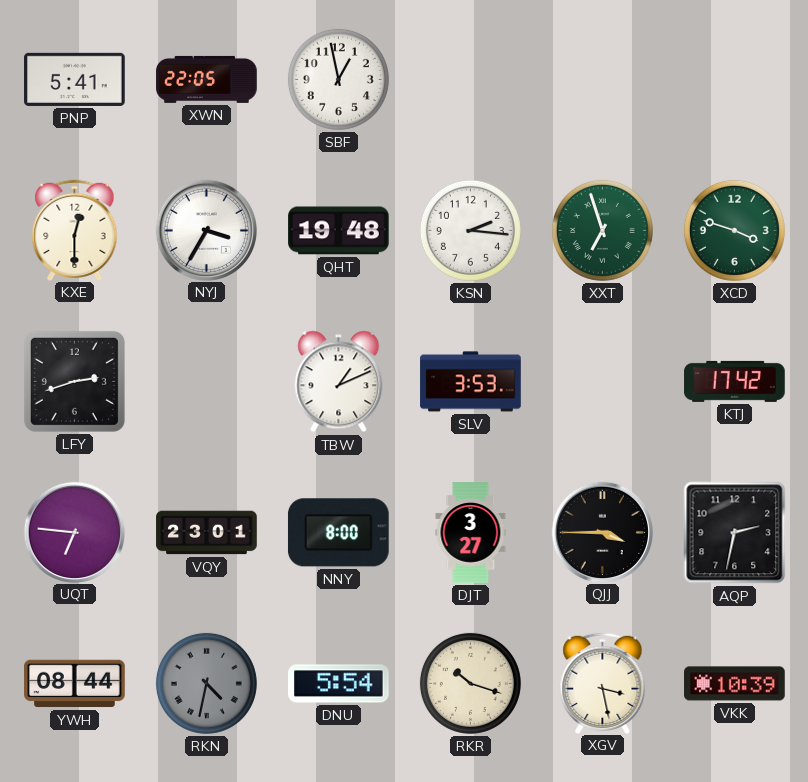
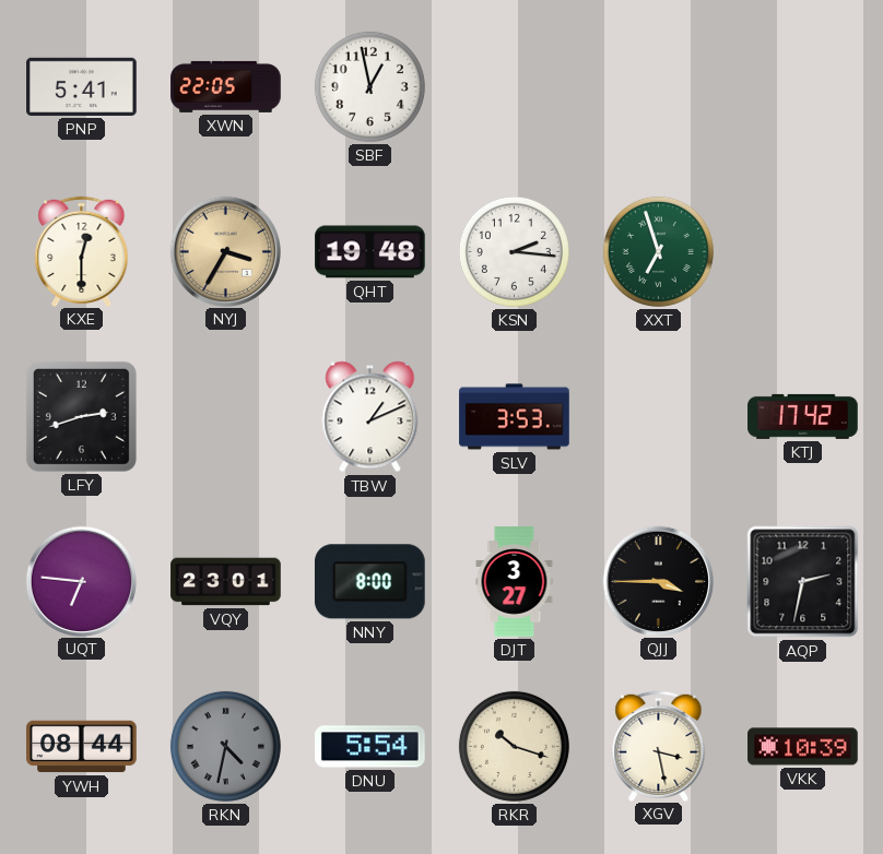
NYJ dial: white -> champagne
XCD: 3:48 -> none
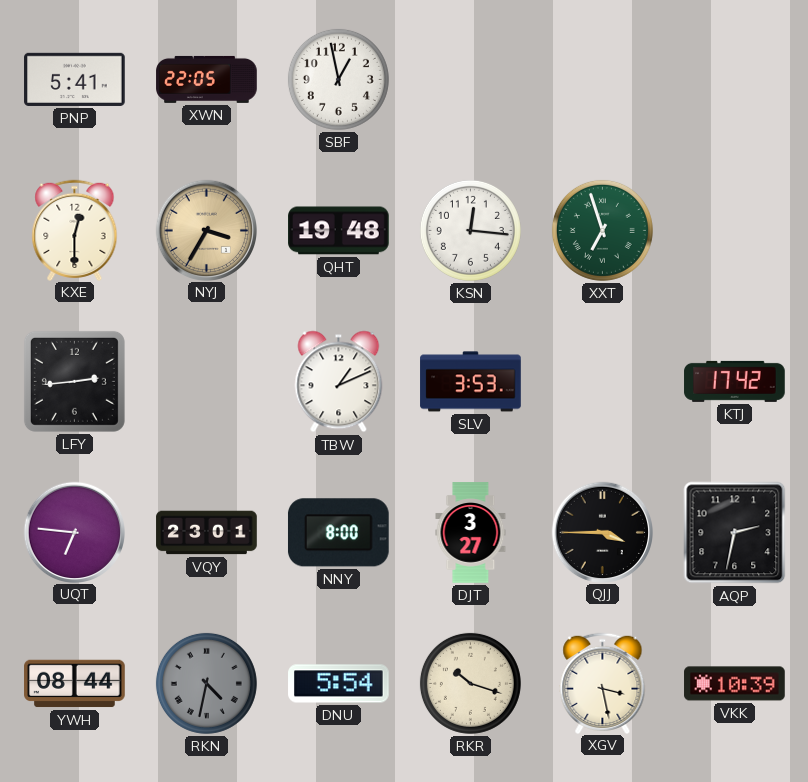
KSN: 2:16 -> 12:16
LFY: 2:42 -> 2:44
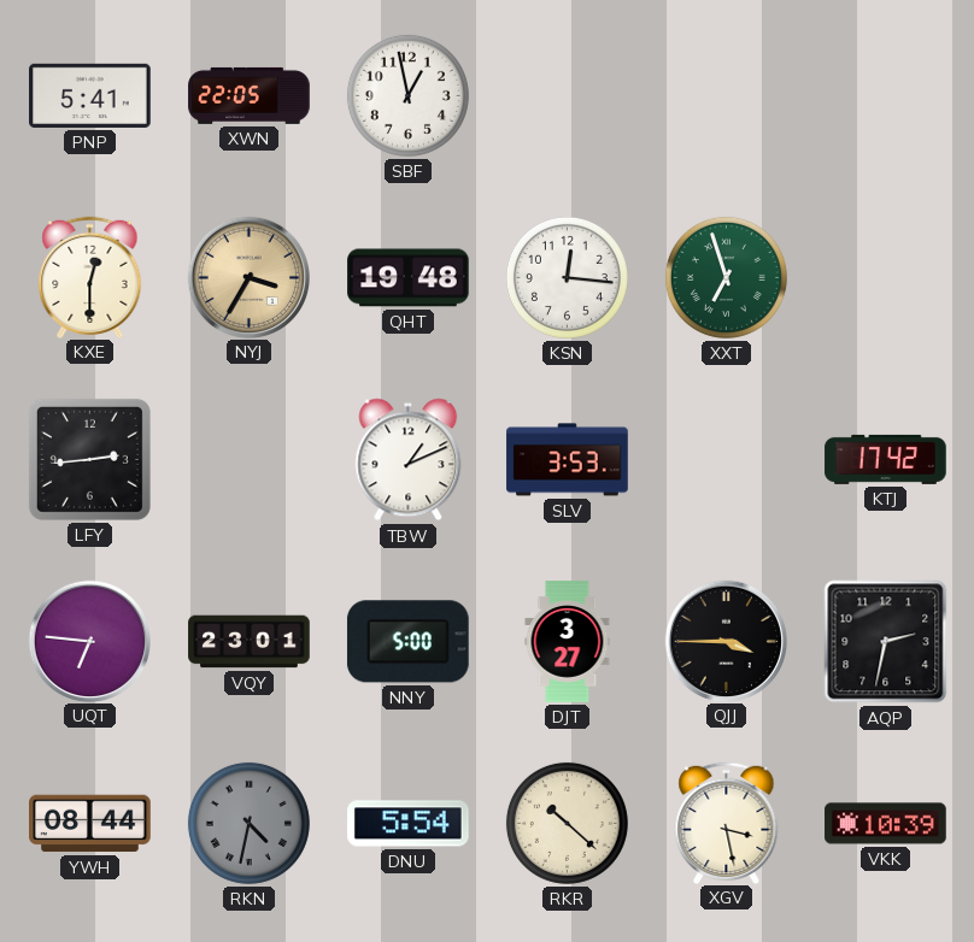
NNY: 8:00 -> 5:00
RKR: 10:18 -> 10:22
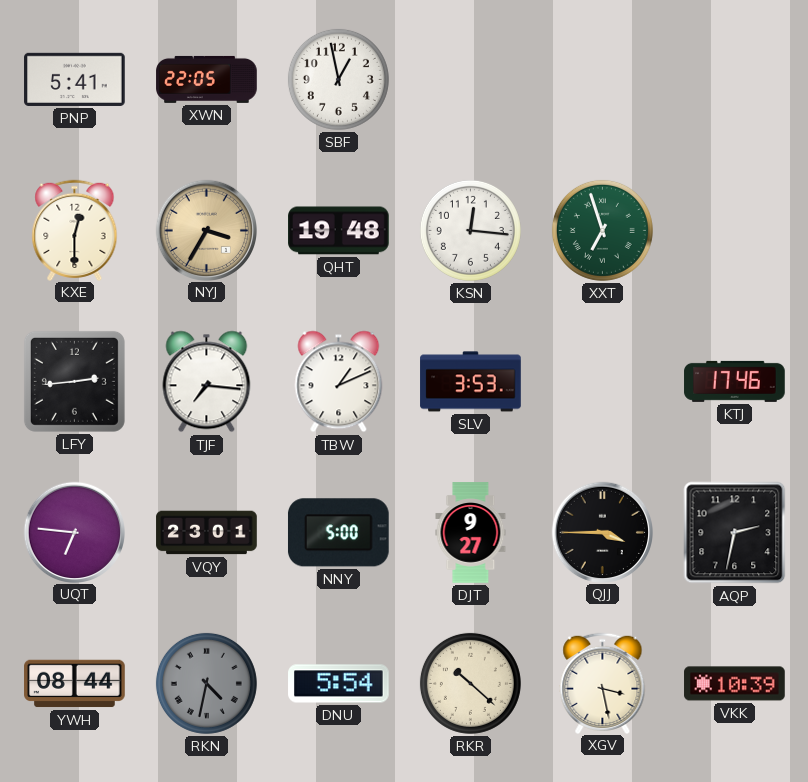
TJF: none -> 7:16
KTJ: 17:42 -> 17:46
DJT: 3:27 -> 9:27
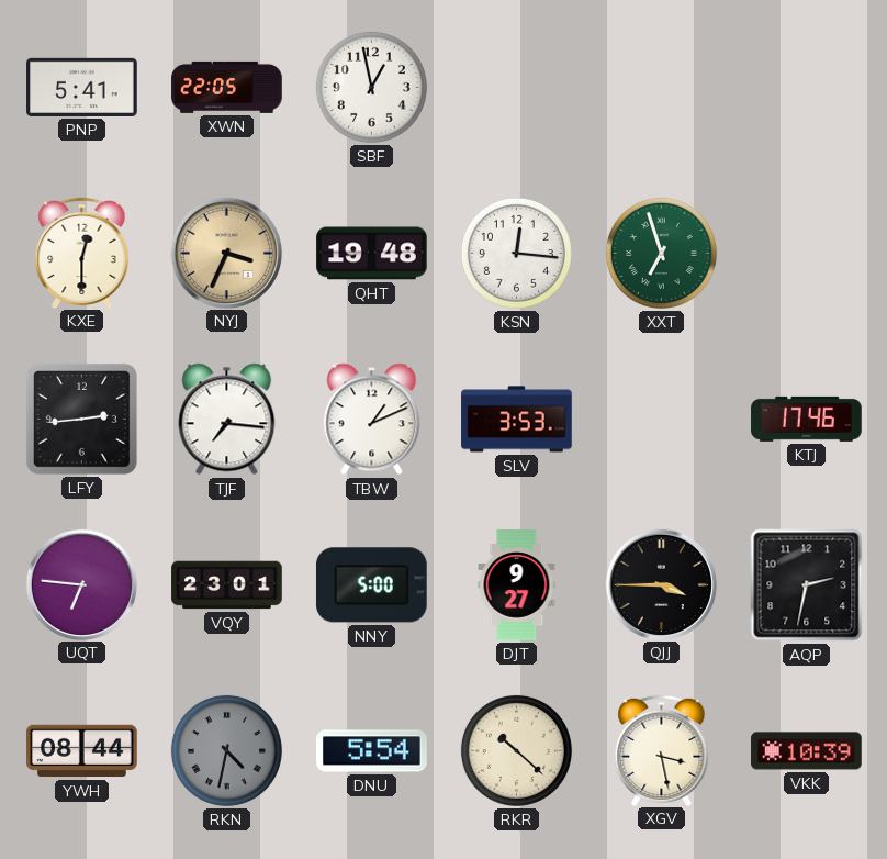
NYJ: 3:35 -> 3:34
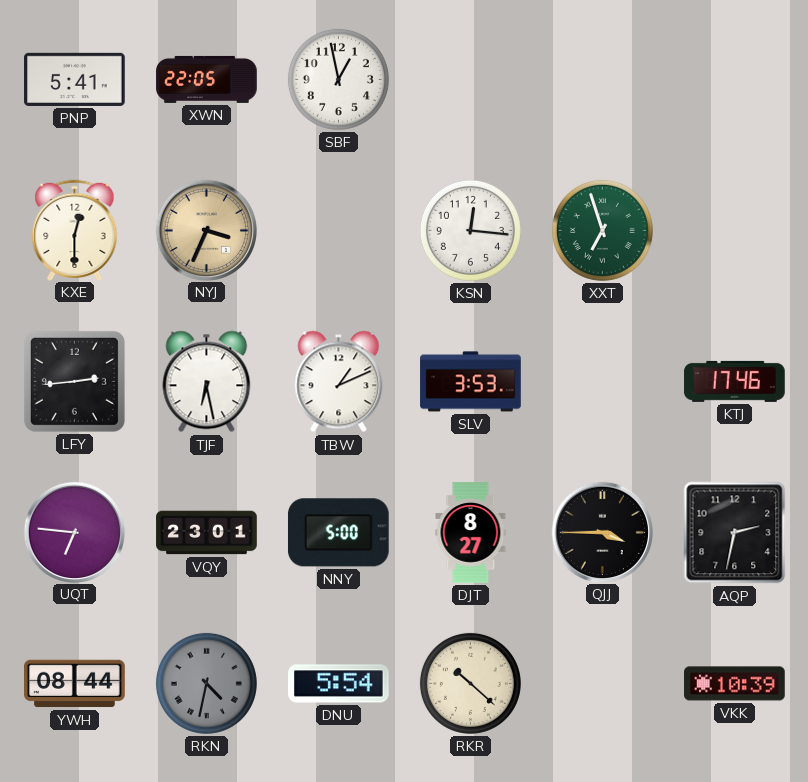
QHT: 19:48 -> none
TJF: 7:16 -> 6:28
DJT: 9:27 -> 8:27
XGV: 3:28 -> none
